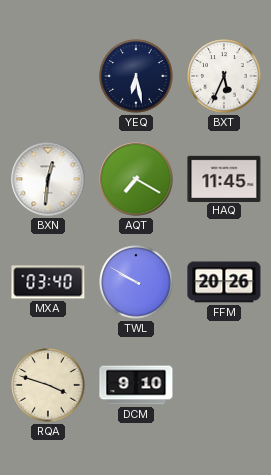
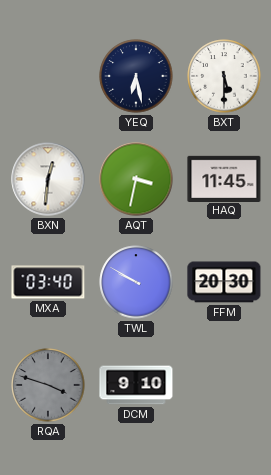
BXT: 5:34 -> 5:30
AQT: 7:20 -> 3:32
FFM: 20:26 -> 20:30
RQA dial: cream -> grey
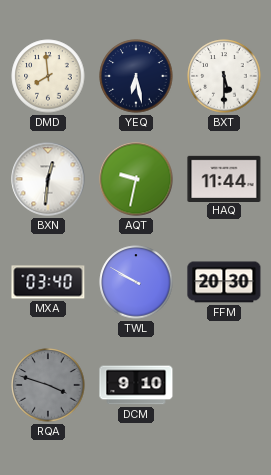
DMD: none -> 7:59
AQT: 3:32 -> 9:32
HAQ: 11:45 -> 11:44
